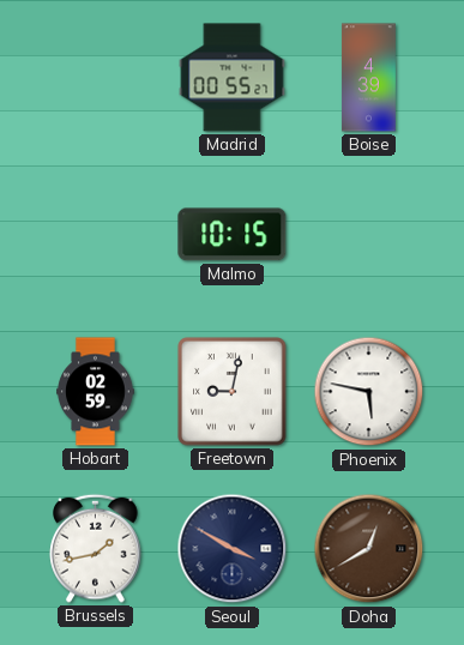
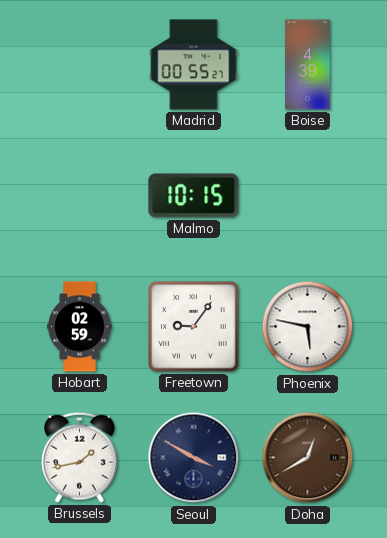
Freetown: 9:02 -> 9:06
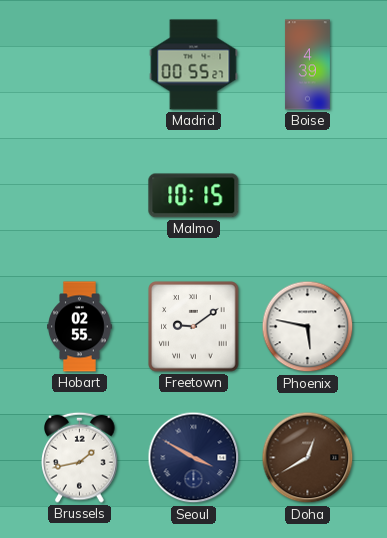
Hobart: 02:59 -> 02:55
Freetown: 9:06 -> 9:09
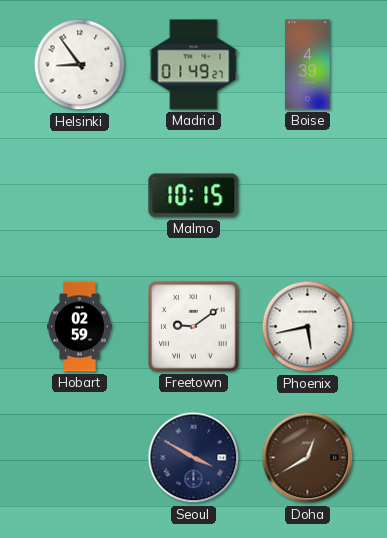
Helsinki: none -> 8:54
Madrid: 00:55 -> 01:49
Hobart: 02:55 -> 02:59
Phoenix: 5:47 -> 5:43
Brussels: 1:43 -> none
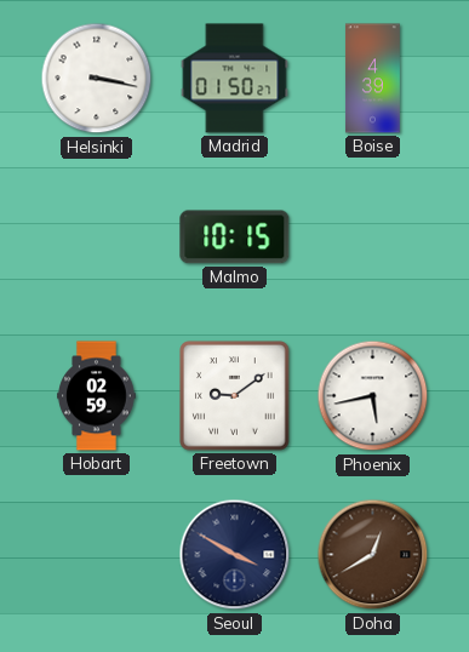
Helsinki: 8:54 -> 3:17
Madrid: 01:49 -> 01:50
